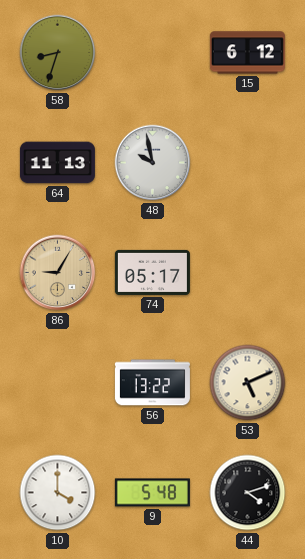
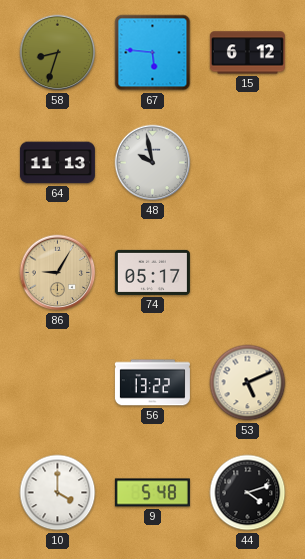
67: none -> 5:46
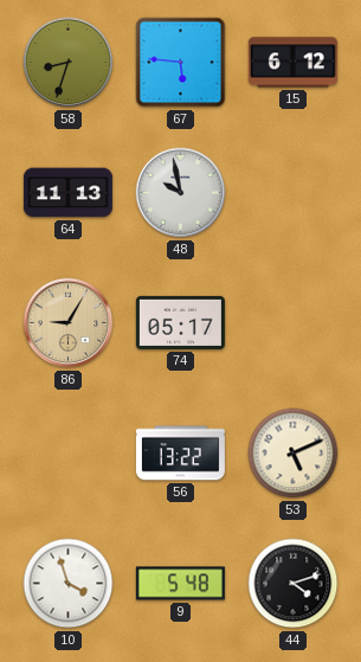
10: 4:00 -> 3:57
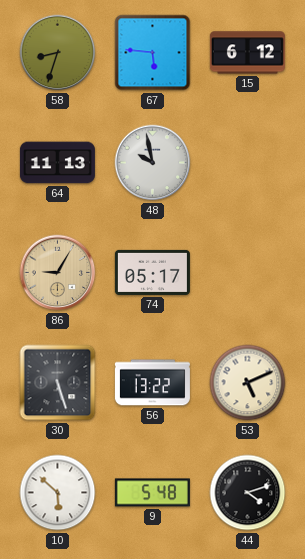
30: none -> 5:27
10: 3:57 -> 5:52
